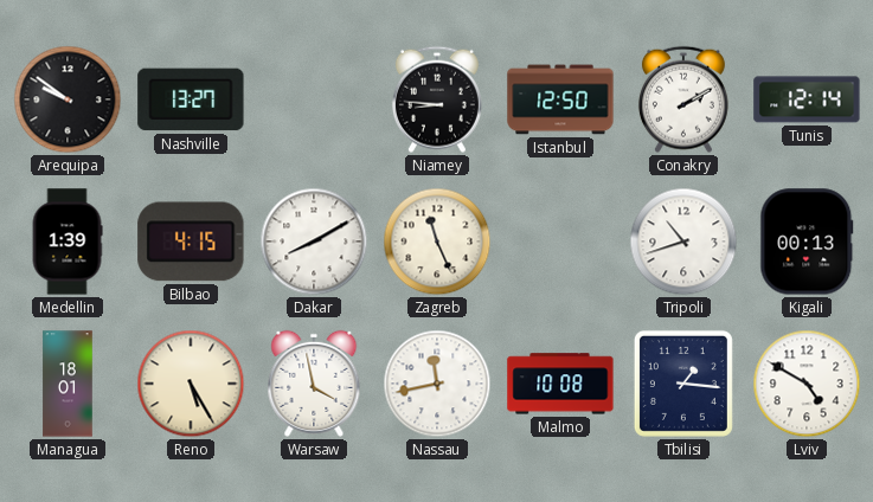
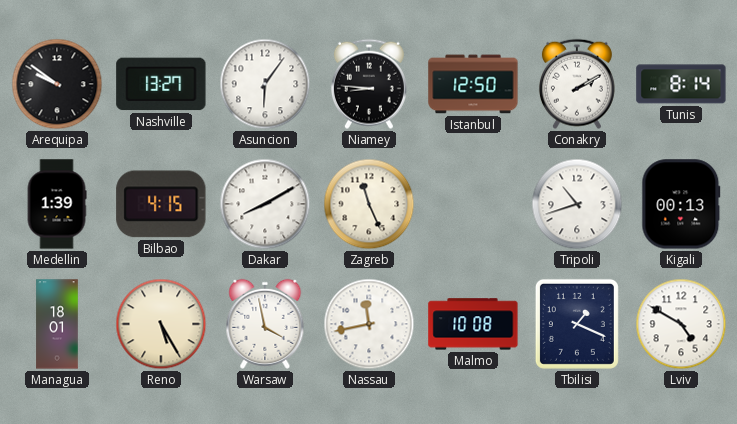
Asuncion: none -> 6:06
Tunis: 12:14 -> 8:14
Tbilisi: 1:16 -> 1:19
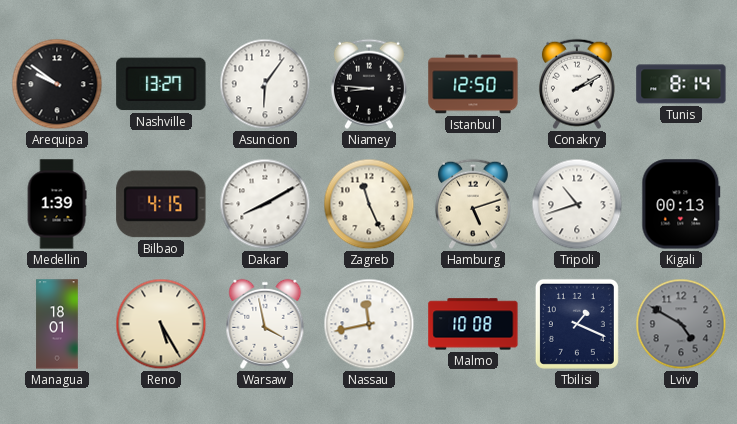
Hamburg: none -> 5:12
Lviv dial: white -> grey
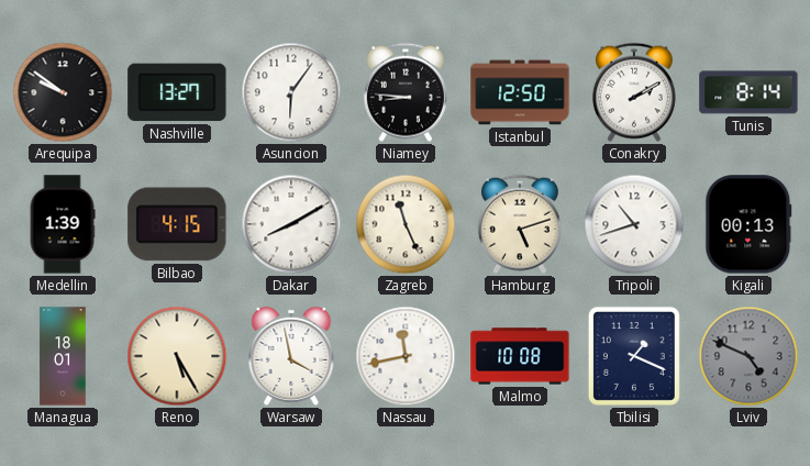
Lviv: 4:50 -> 4:49
